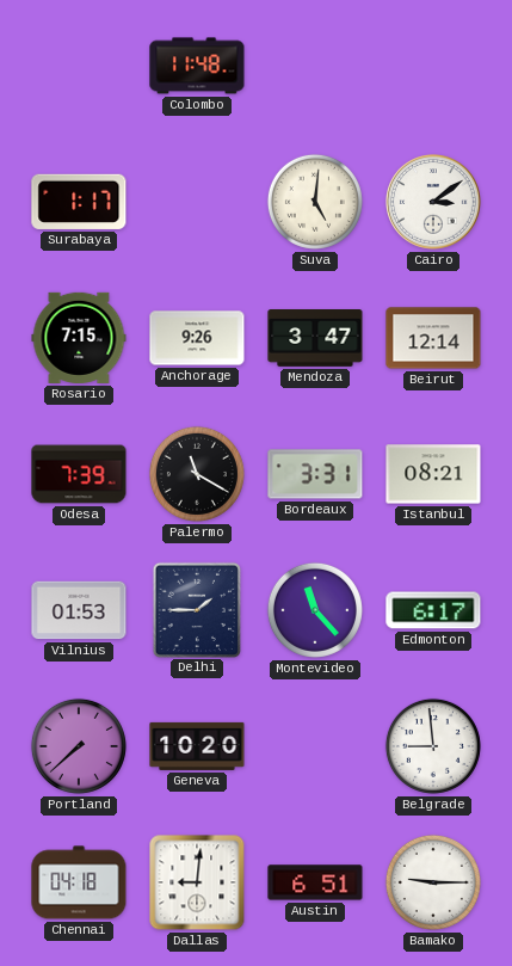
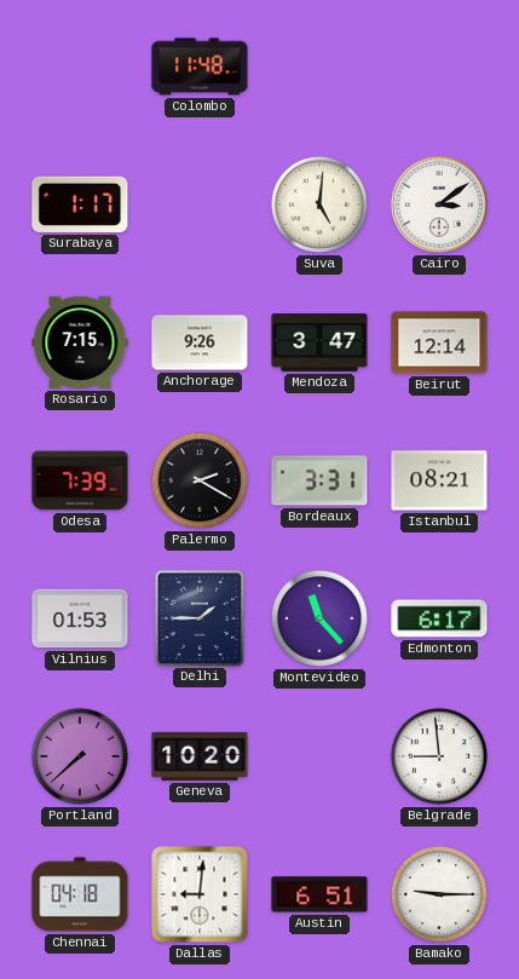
Palermo: 11:20 -> 2:20
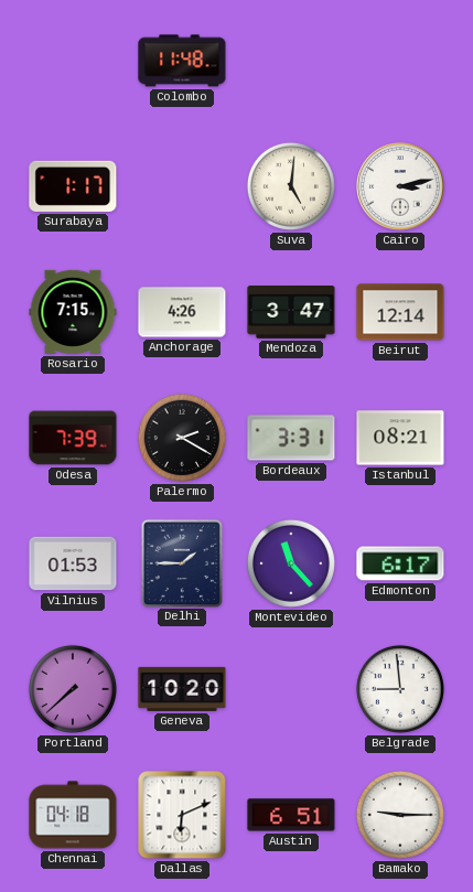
Cairo: 3:09 -> 3:13
Anchorage: 9:26 -> 4:26
Dallas: 9:01 -> 6:11
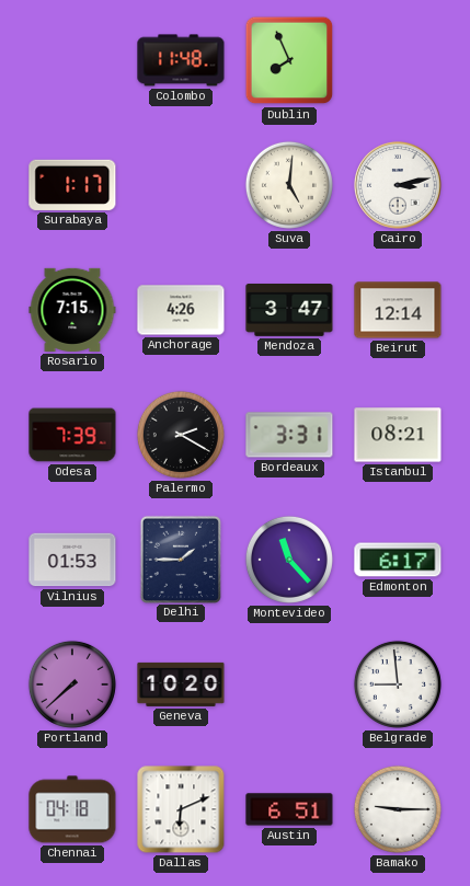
Dublin: none -> 7:56
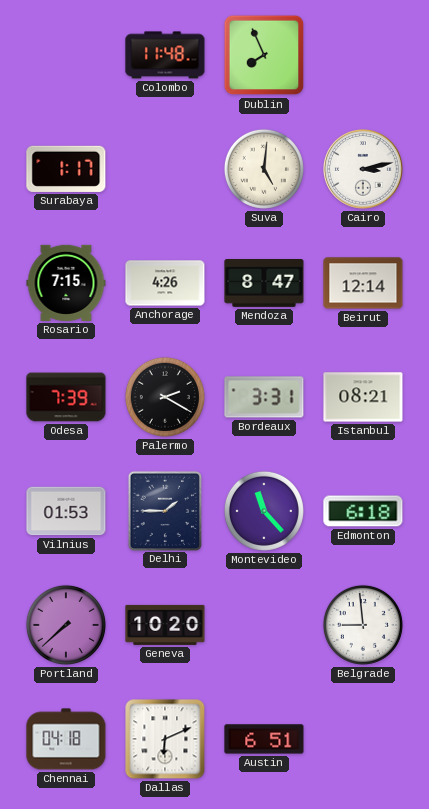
Mendoza: 3:47 -> 8:47
Edmonton: 6:17 -> 6:18
Bamako: 9:15 -> none
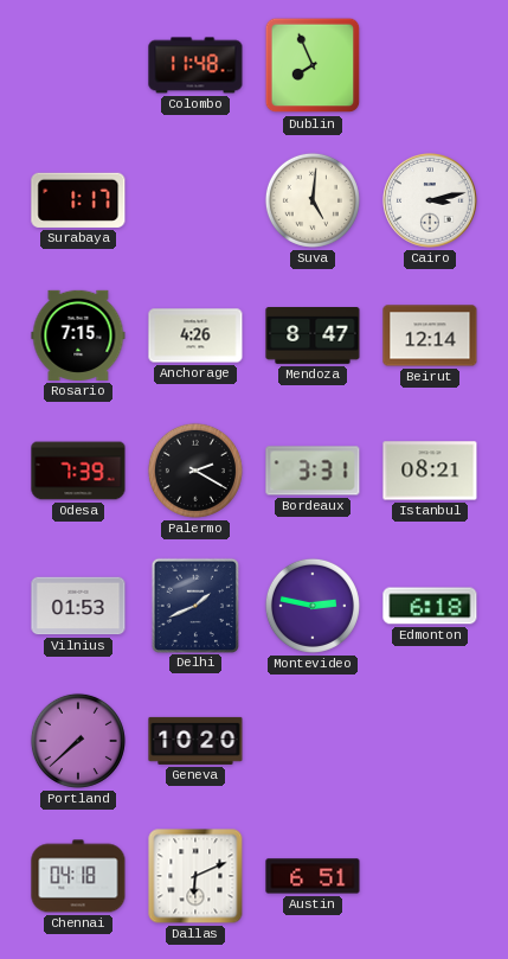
Delhi: 1:45 -> 1:41
Montevideo: 11:23 -> 2:47
Belgrade: 8:59 -> none
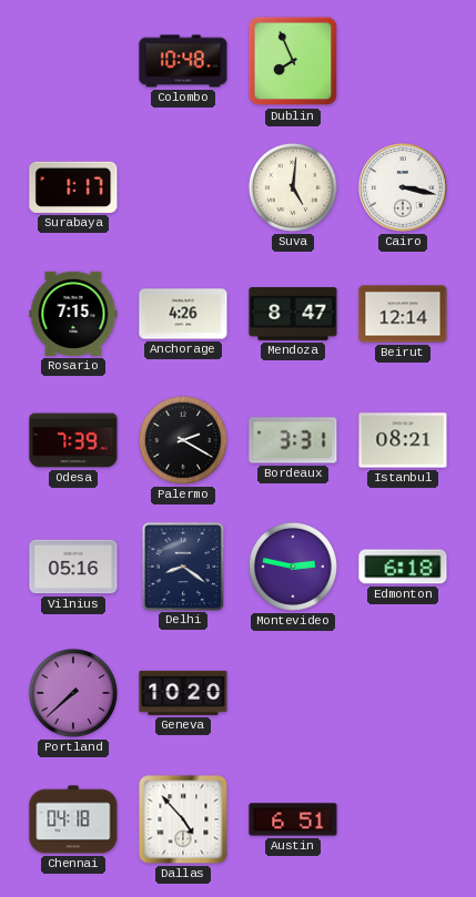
Colombo: 11:48 -> 10:48
Cairo: 3:13 -> 3:17
Vilnius: 01:53 -> 05:16
Delhi: 1:41 -> 8:21
Dallas: 6:11 -> 4:53
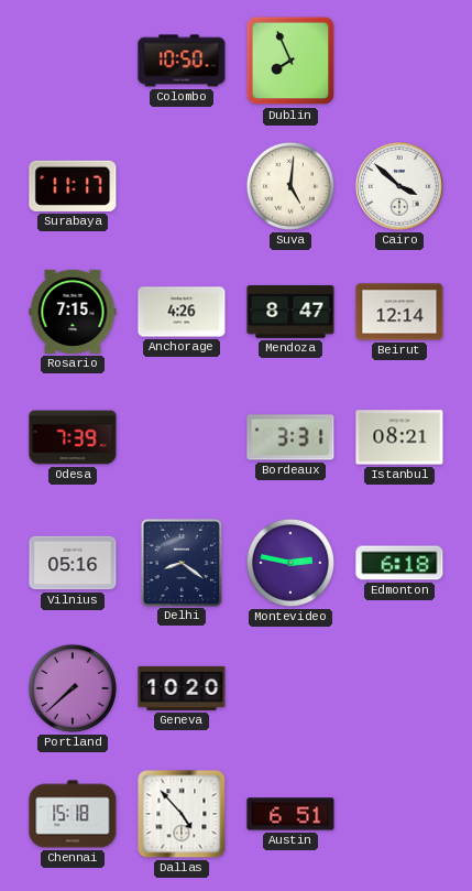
Colombo: 10:48 -> 10:50
Surabaya: 1:17 -> 11:17
Cairo: 3:17 -> 3:52
Palermo: 2:20 -> none
Chennai: 04:18 -> 15:18
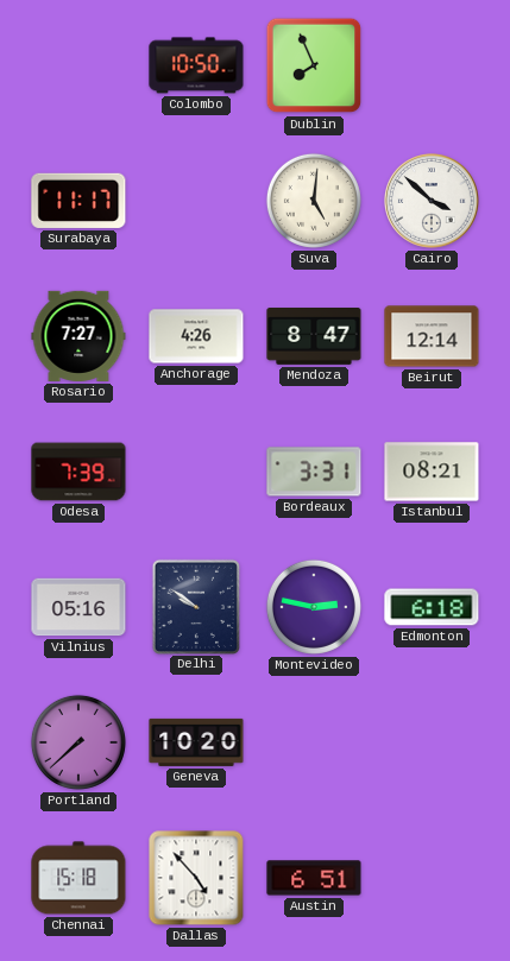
Rosario: 7:15 -> 7:27
Delhi: 8:21 -> 9:51
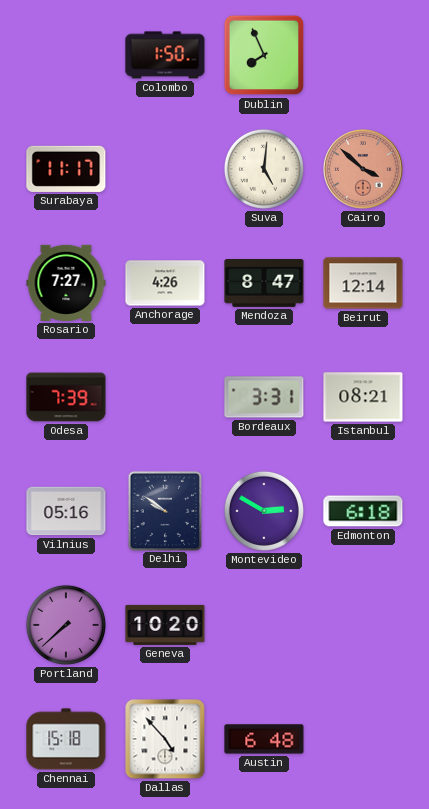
Colombo: 10:50 -> 1:50
Cairo dial: white -> salmon
Montevideo: 2:47 -> 2:50
Austin: 6:51 -> 6:48
